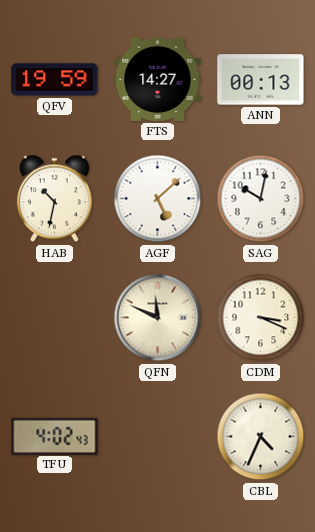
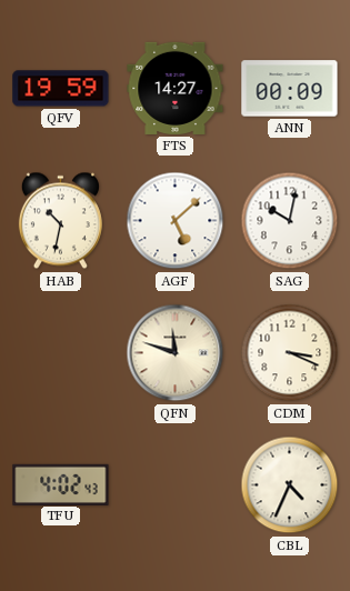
ANN: 00:13 -> 00:09
QFN: 11:49 -> 11:48
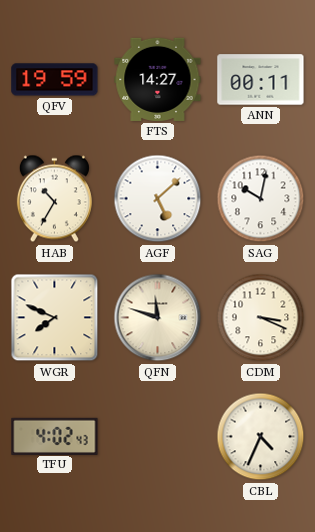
ANN: 00:09 -> 00:11
HAB: 10:32 -> 10:35
WGR: none -> 7:49
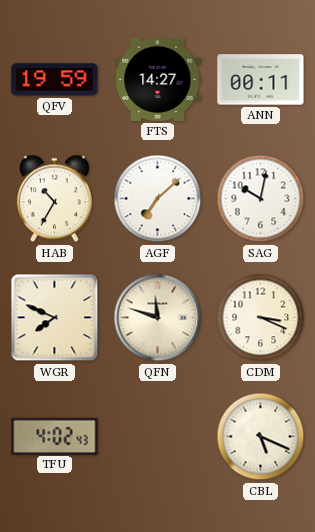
AGF: 5:08 -> 7:08
CBL: 4:34 -> 5:19
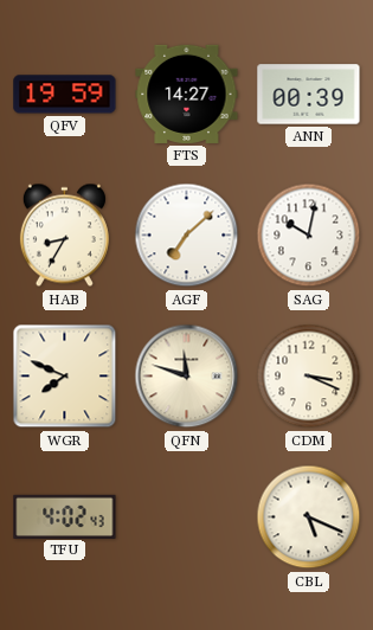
ANN: 00:11 -> 00:39
HAB: 10:35 -> 8:35
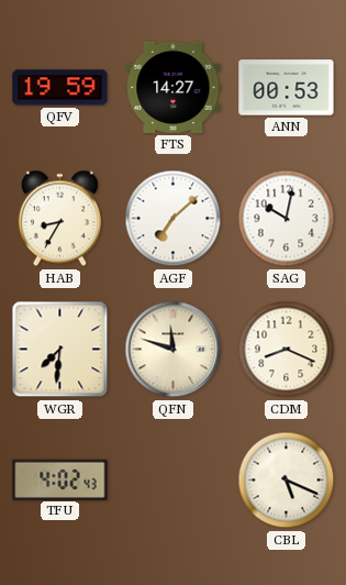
ANN: 00:39 -> 00:53
WGR: 7:49 -> 7:31
CDM: 3:19 -> 8:19
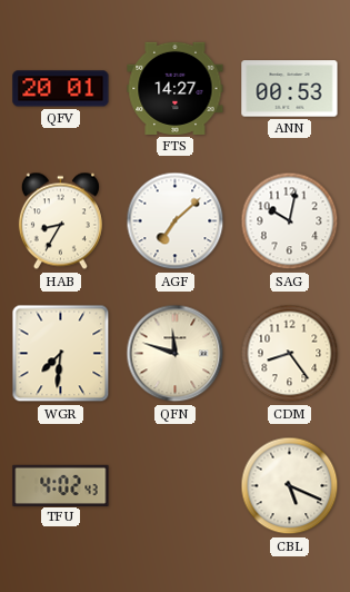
QFV: 19:59 -> 20:01
CDM: 8:19 -> 8:24
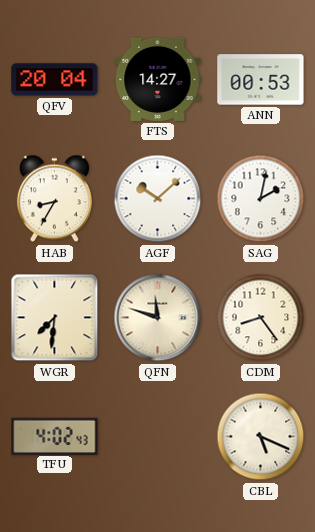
QFV: 20:01 -> 20:04
AGF: 7:08 -> 10:08
SAG: 10:02 -> 2:02
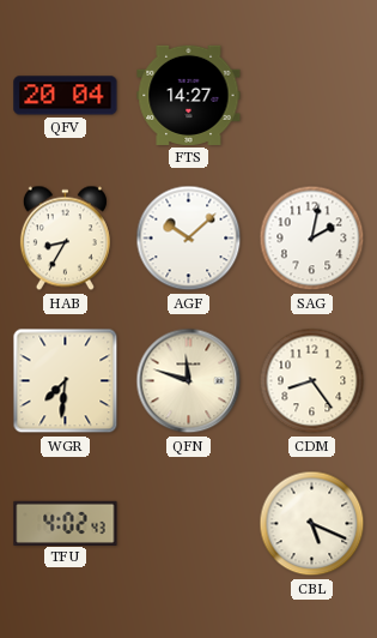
ANN: 00:53 -> none
